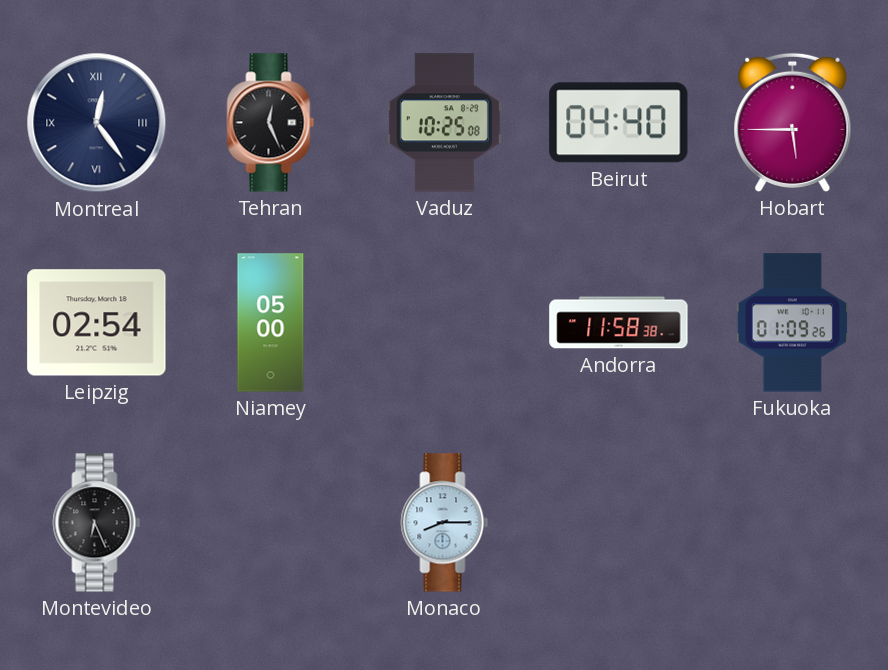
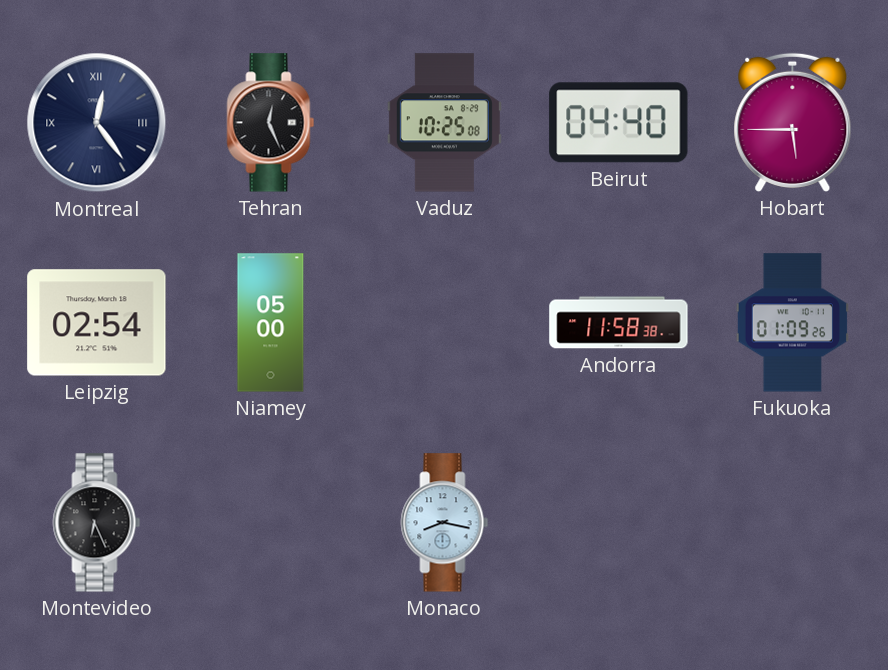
Monaco: 8:15 -> 8:17
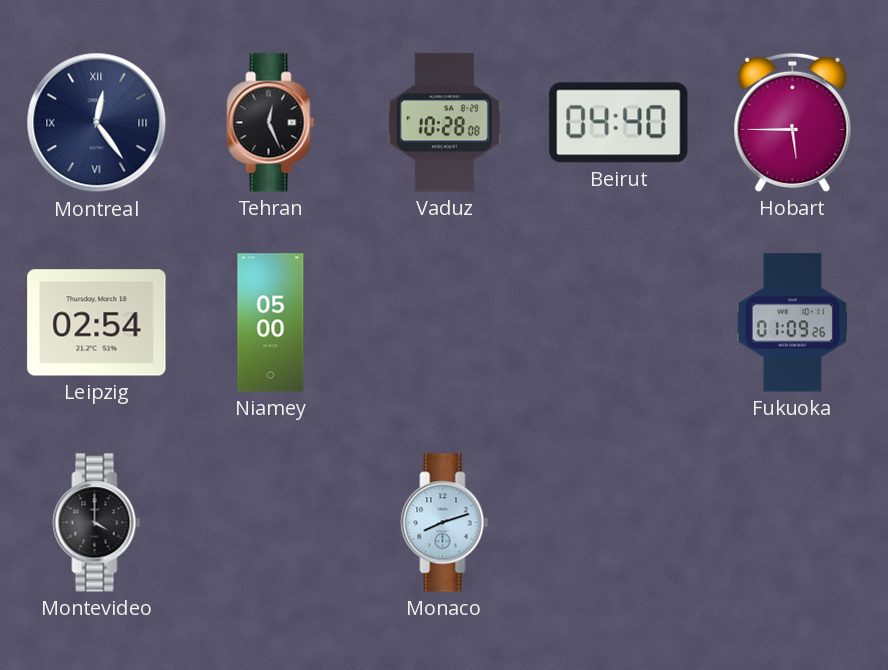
Vaduz: 10:25 -> 10:28
Andorra: 11:58 -> none
Montevideo: 6:26 -> 4:00
Monaco: 8:17 -> 8:12
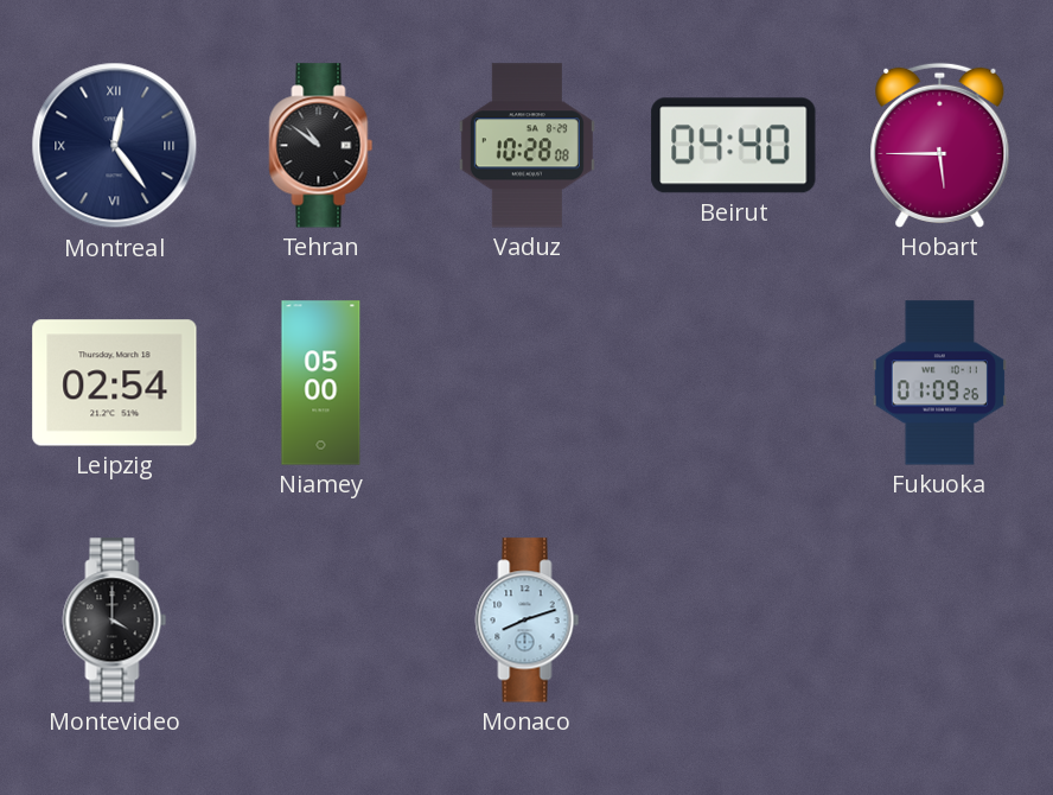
Tehran: 12:26 -> 10:51
